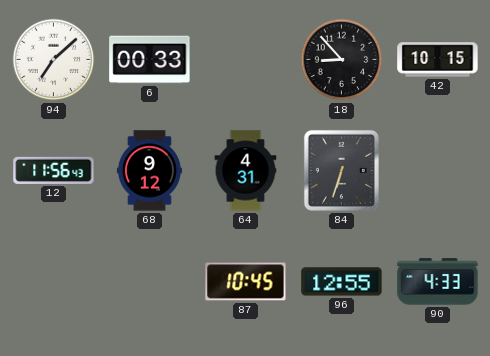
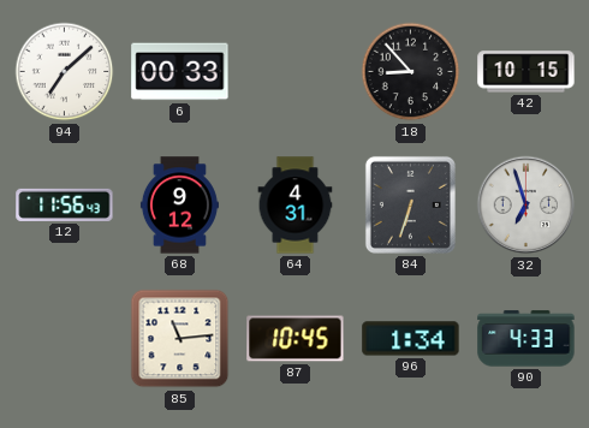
32: none -> 6:57
85: none -> 11:14
96: 12:55 -> 1:34
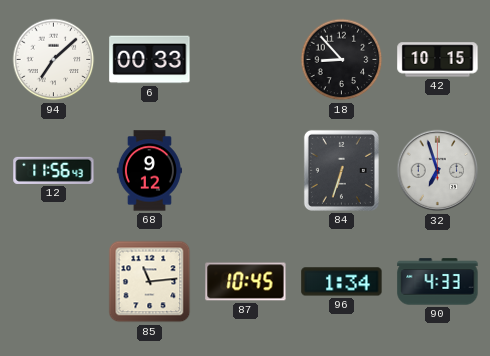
64: 4:31 -> none
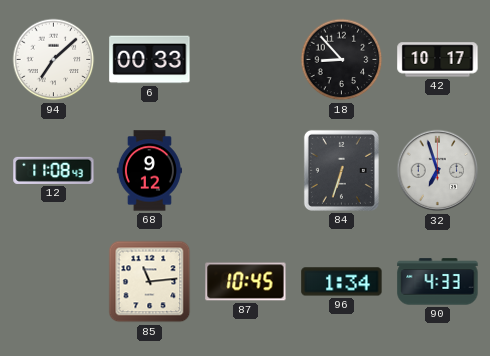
42: 10:15 -> 10:17
12: 11:56 -> 11:08
